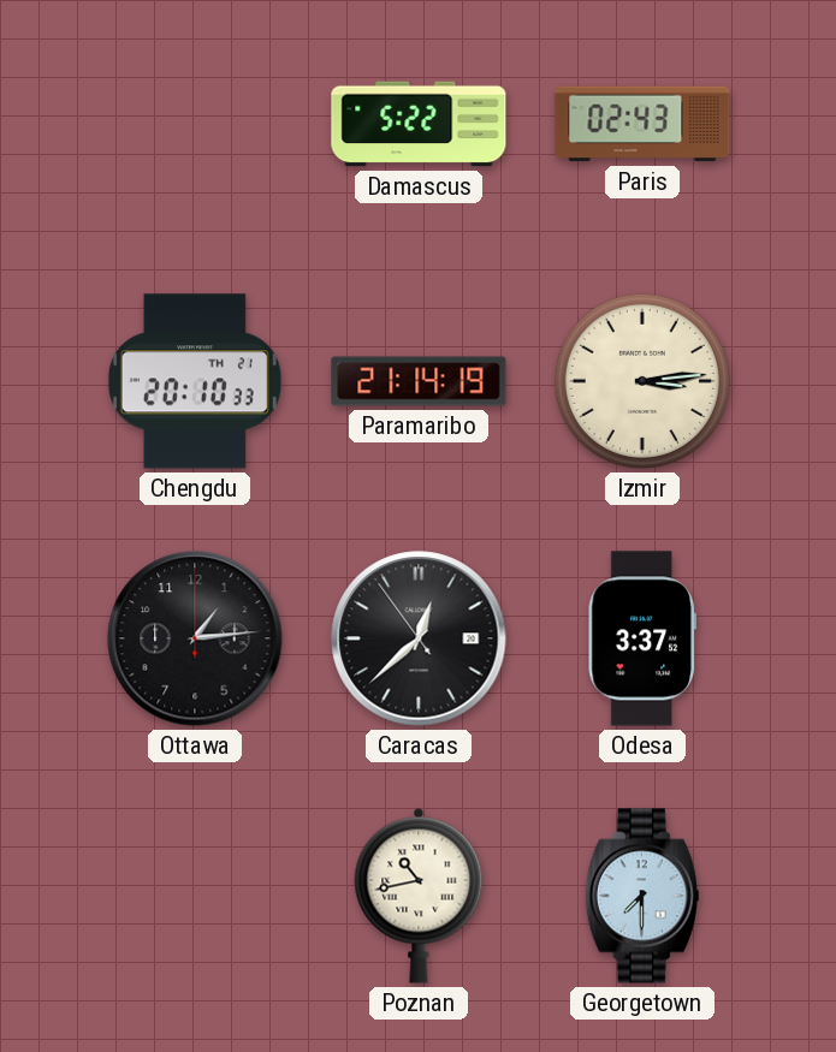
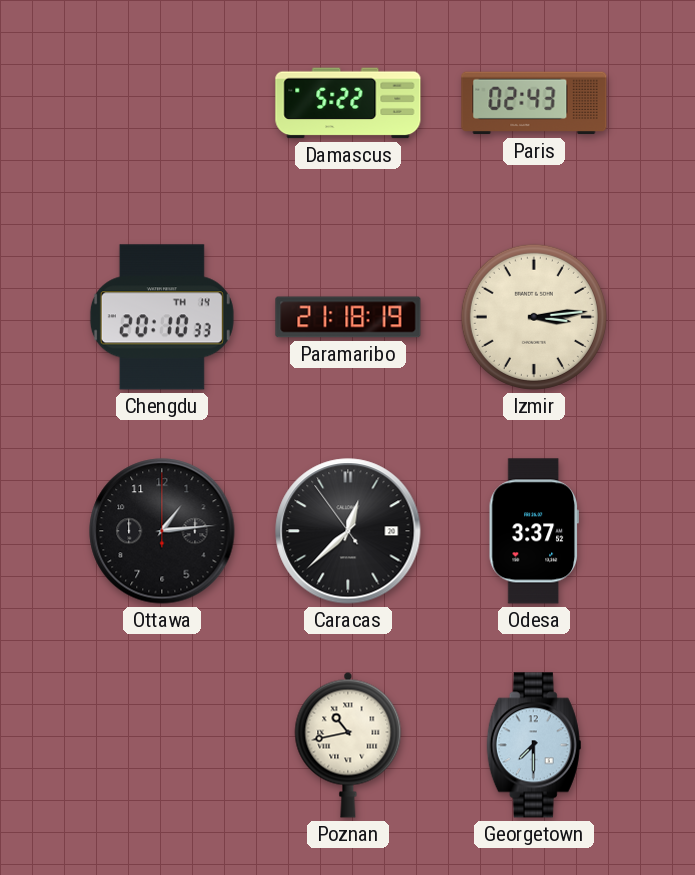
Chengdu date: TH 21 -> TH 14
Paramaribo: 21:14 -> 21:18
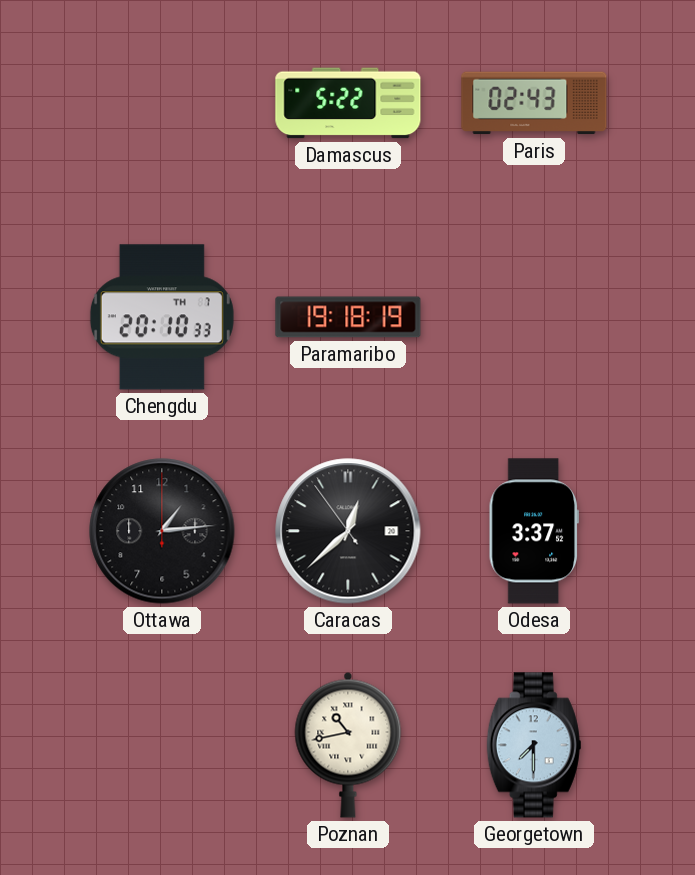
Chengdu date: TH 14 -> TH 7
Paramaribo: 21:18 -> 19:18
Izmir: 3:14 -> none
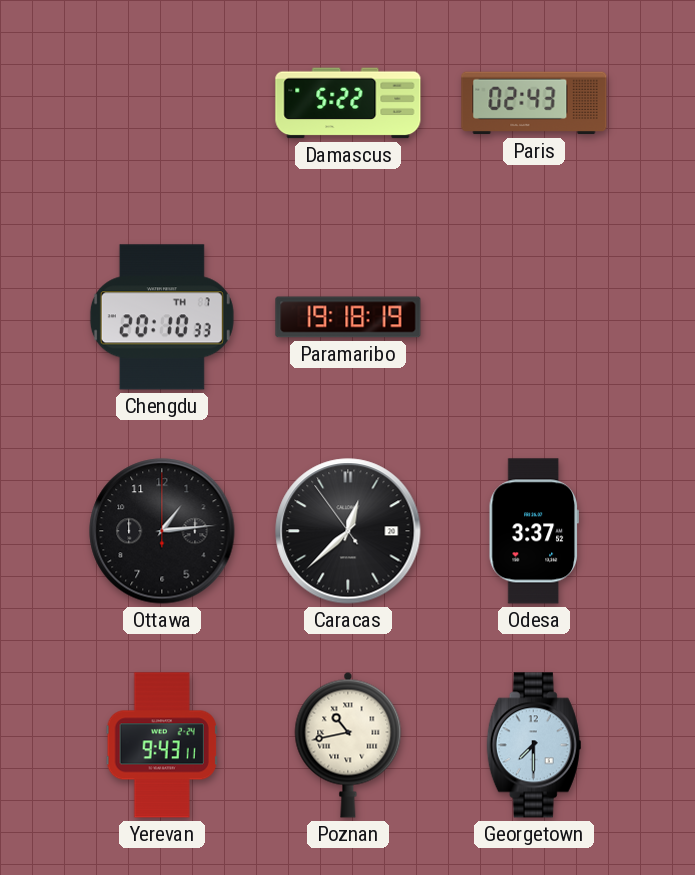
Yerevan: none -> 9:43
